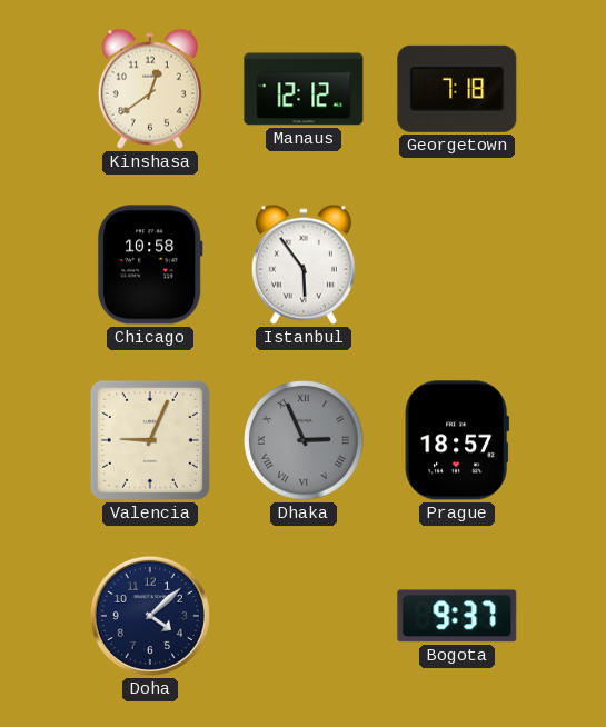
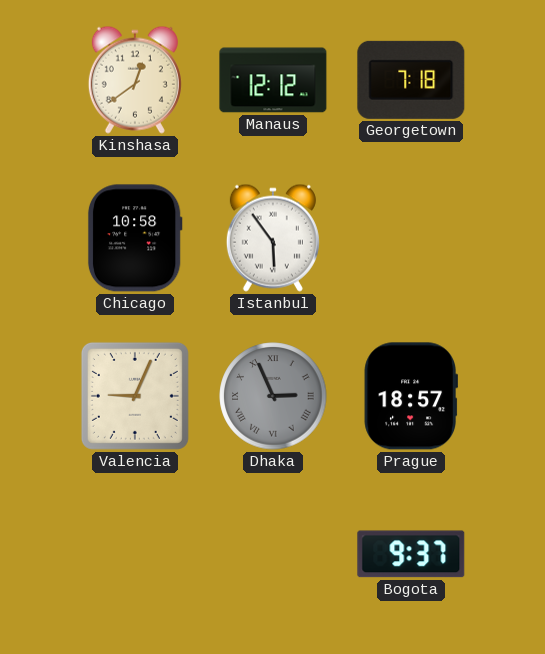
Doha: 4:08 -> none
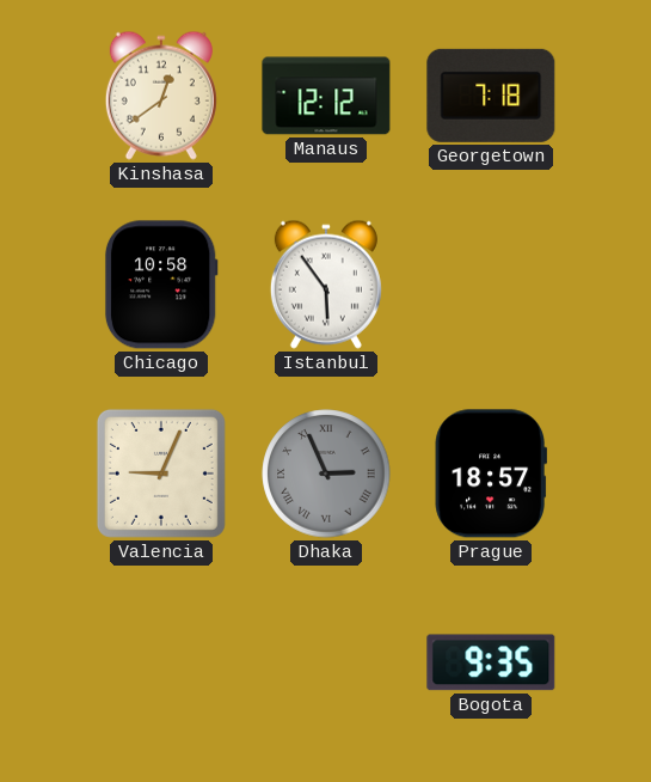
Bogota: 9:37 -> 9:35
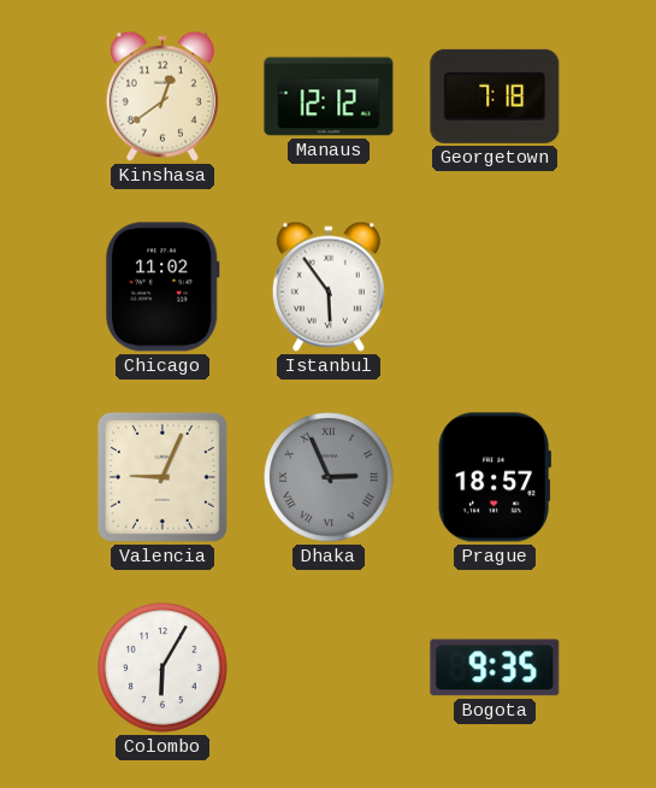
Chicago: 10:58 -> 11:02
Colombo: none -> 6:05
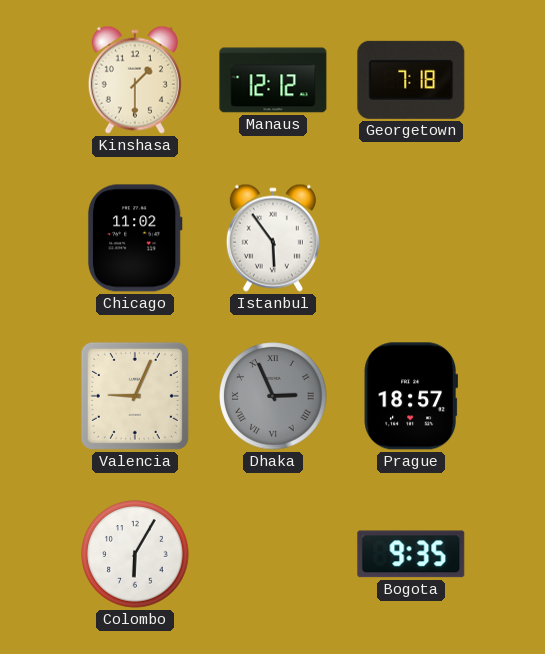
Kinshasa: 12:39 -> 1:30
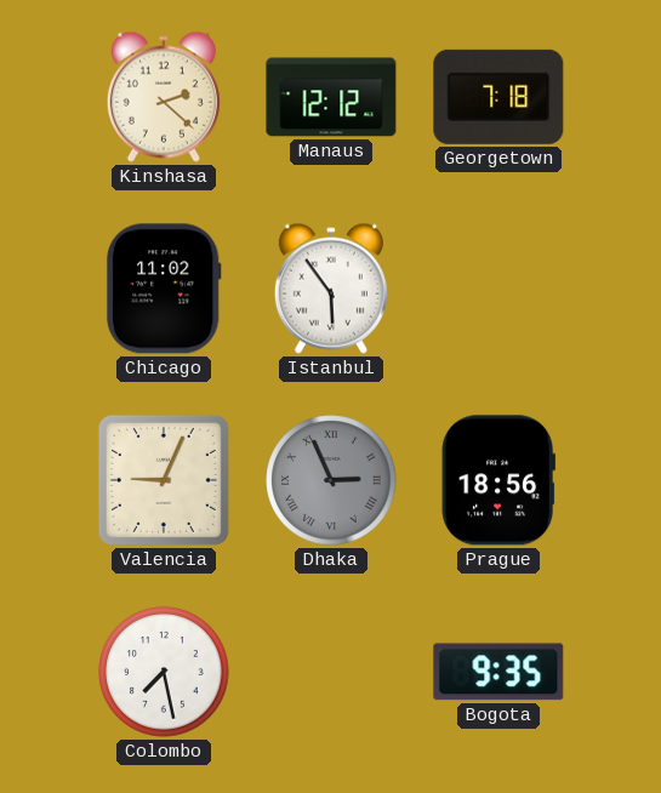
Kinshasa: 1:30 -> 2:22
Prague: 18:57 -> 18:56
Colombo: 6:05 -> 7:28
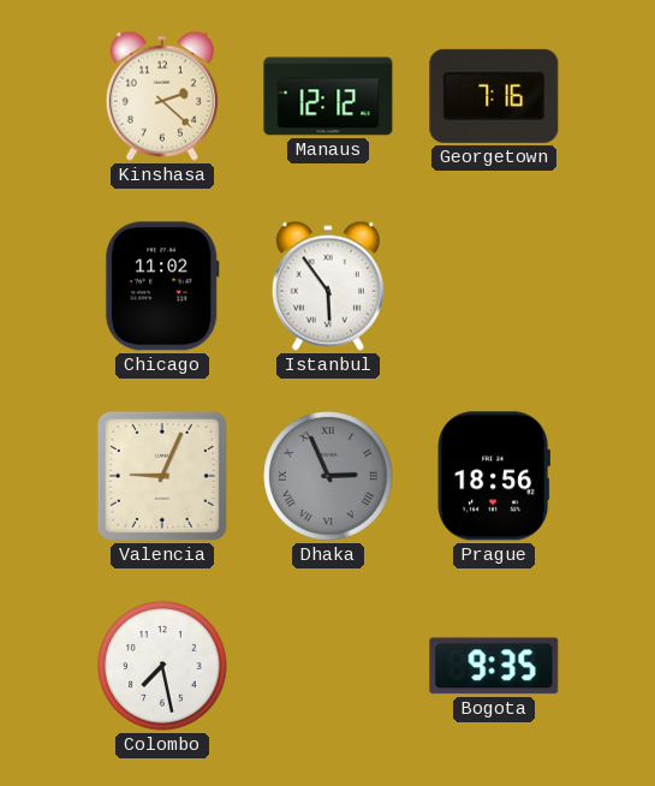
Georgetown: 7:18 -> 7:16
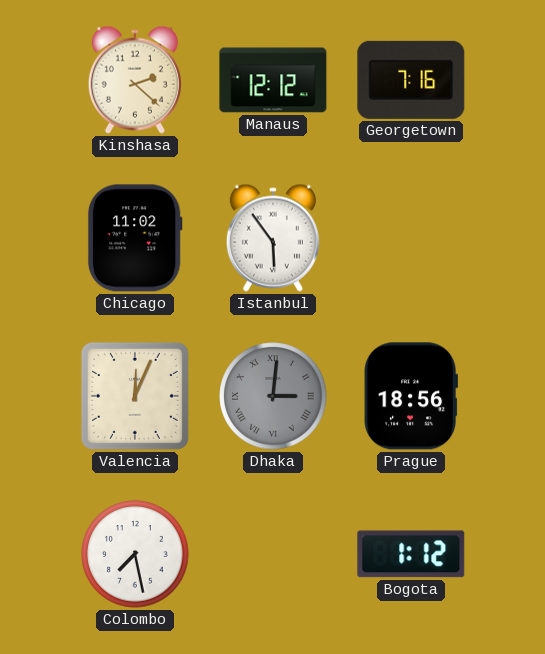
Valencia: 9:04 -> 12:04
Dhaka: 2:56 -> 3:01
Bogota: 9:35 -> 1:12
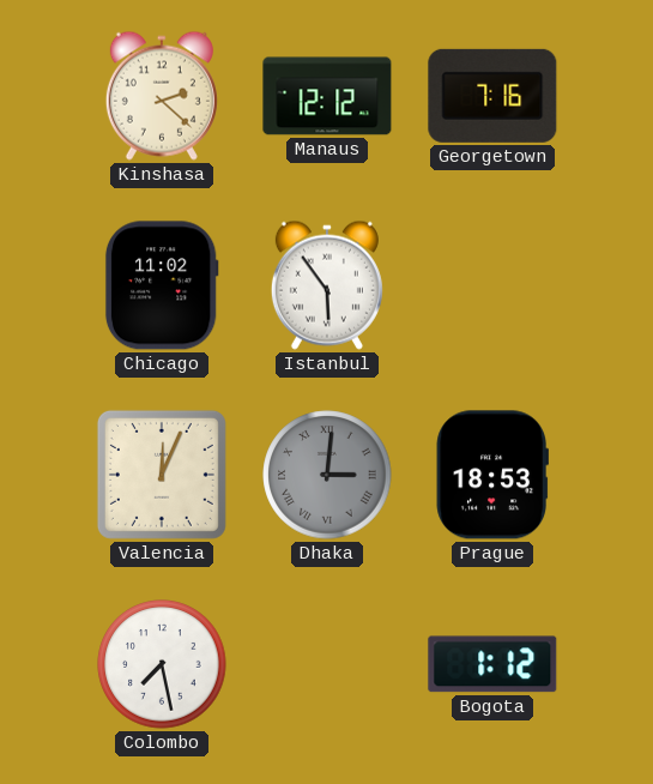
Prague: 18:56 -> 18:53
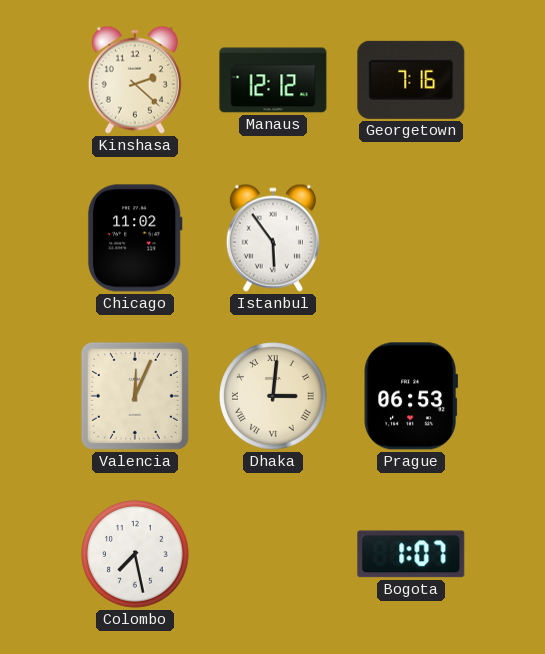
Dhaka dial: grey -> cream
Prague: 18:53 -> 06:53
Bogota: 1:12 -> 1:07
